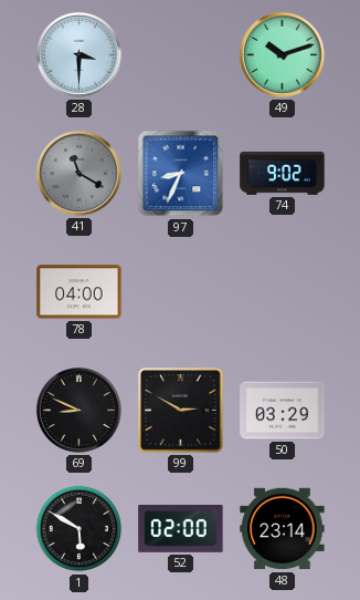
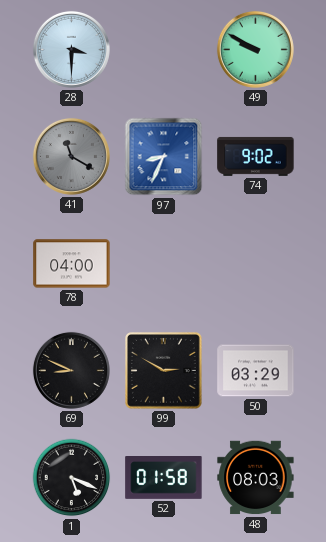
49: 10:12 -> 9:50
1: 5:50 -> 5:19
52: 02:00 -> 01:58
48: 23:14 -> 08:03
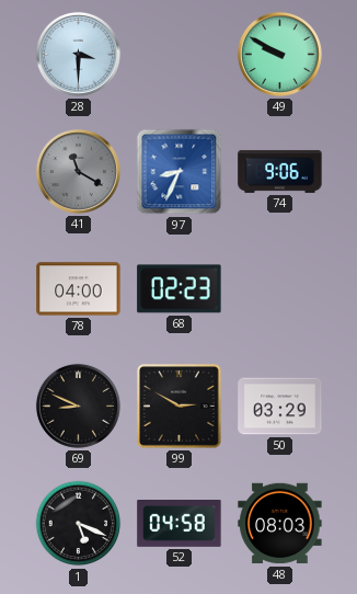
74: 9:02 -> 9:06
68: none -> 02:23
52: 01:58 -> 04:58
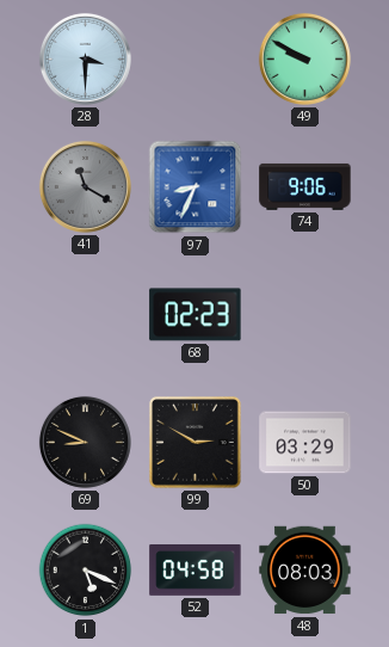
78: 04:00 -> none
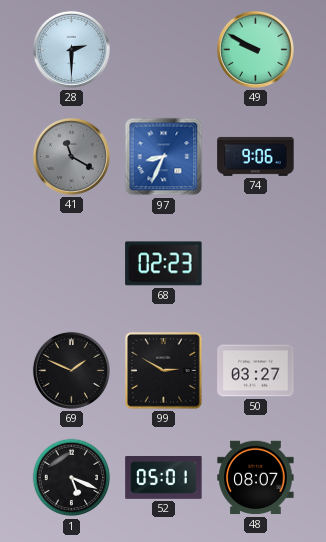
28: 3:30 -> 2:30
69: 8:49 -> 1:49
50: 03:29 -> 03:27
52: 04:58 -> 05:01
48: 08:03 -> 08:07
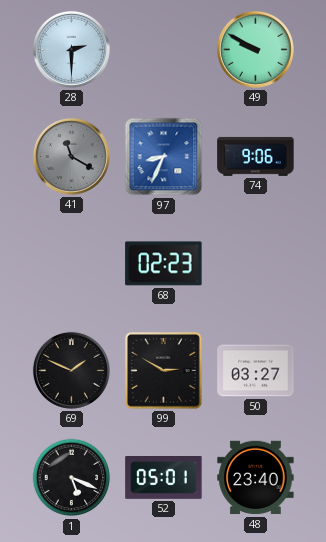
48: 08:07 -> 23:40
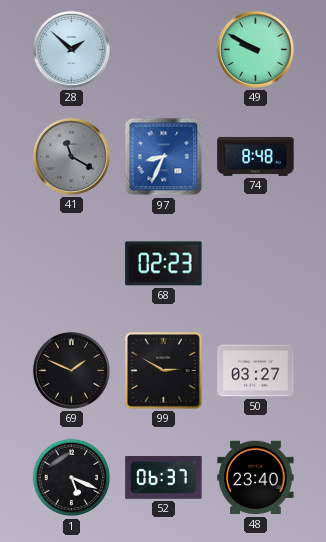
28: 2:30 -> 1:52
74: 9:06 -> 8:48
52: 05:01 -> 06:37
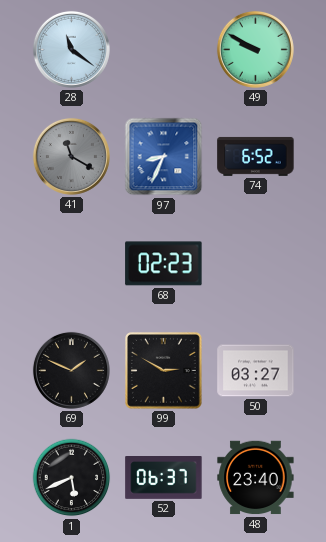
28: 1:52 -> 11:21
74: 8:48 -> 6:52
1: 5:19 -> 5:41
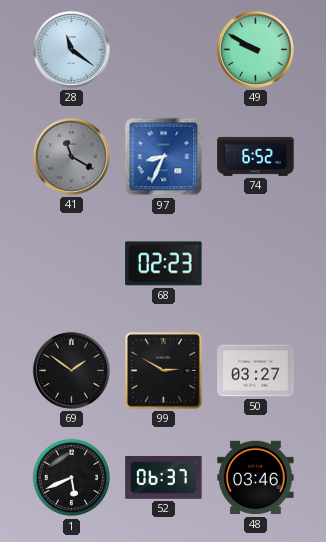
69: 1:49 -> 1:51
48: 23:40 -> 03:46
